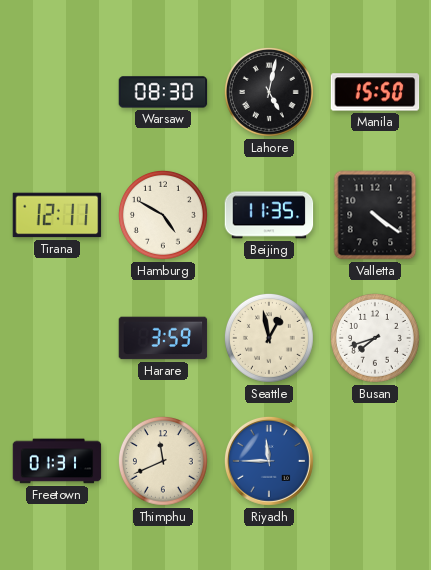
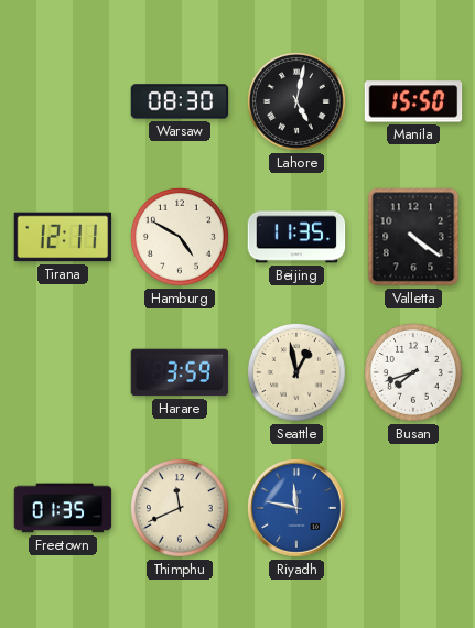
Freetown: 01:31 -> 01:35
Riyadh: 11:45 -> 11:47
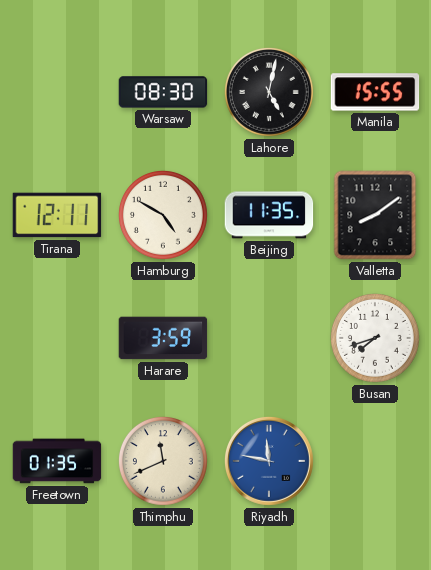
Manila: 15:50 -> 15:55
Valletta: 4:21 -> 8:09
Seattle: 12:58 -> none
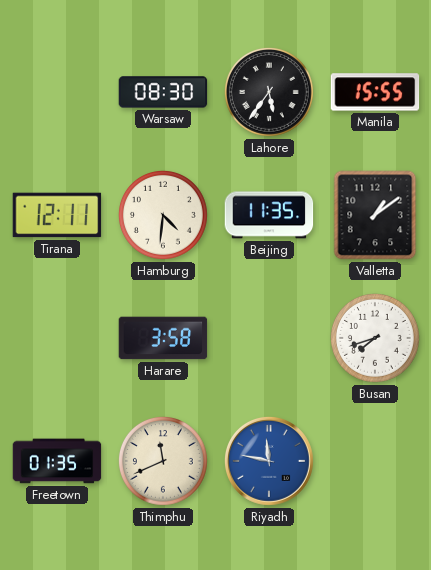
Lahore: 5:02 -> 5:36
Hamburg: 4:50 -> 4:31
Valletta: 8:09 -> 1:09
Harare: 3:59 -> 3:58
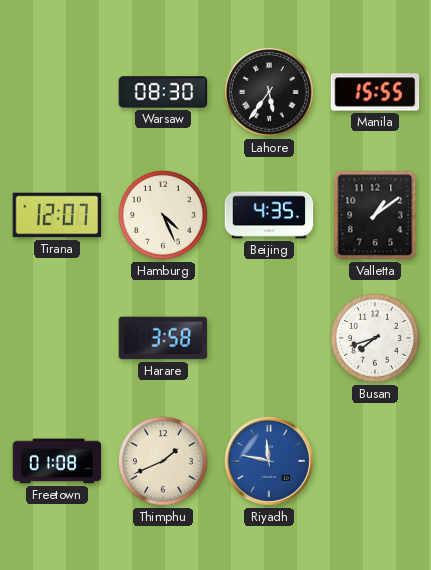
Tirana: 12:11 -> 12:07
Hamburg: 4:31 -> 4:26
Beijing: 11:35 -> 4:35
Freetown: 01:35 -> 01:08
Thimphu: 11:41 -> 1:41
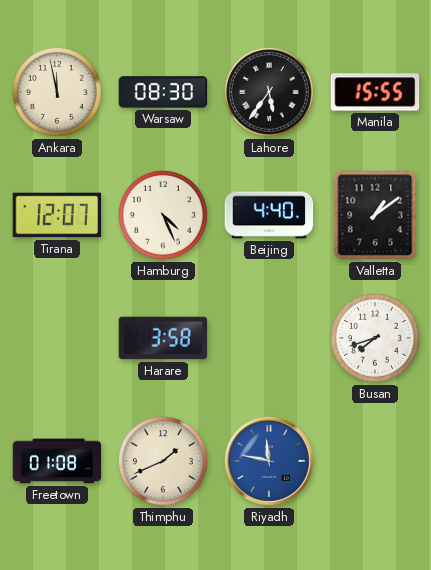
Ankara: none -> 11:58
Beijing: 4:35 -> 4:40
